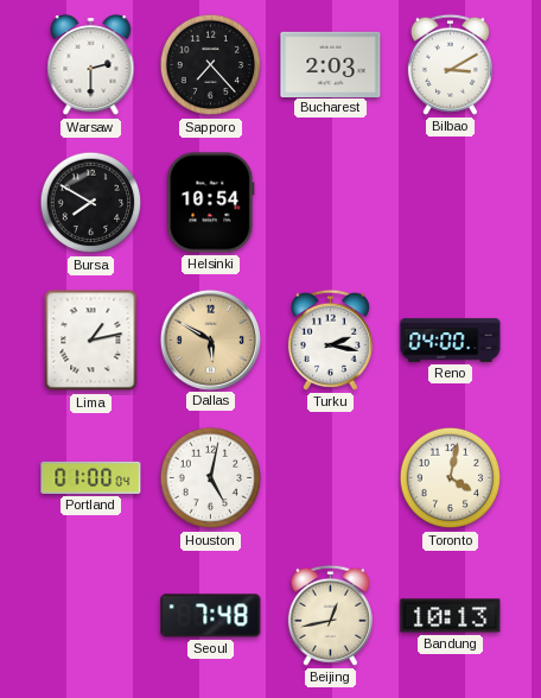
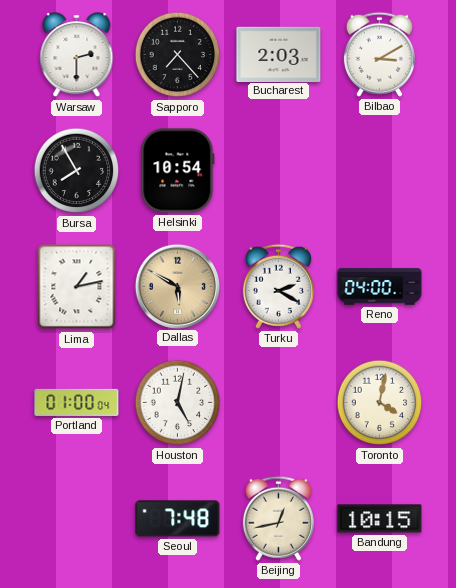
Bursa: 7:50 -> 7:55
Turku: 2:17 -> 2:20
Bandung: 10:13 -> 10:15
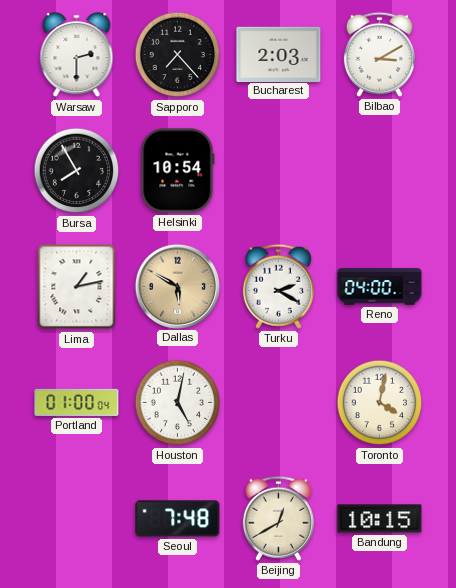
Beijing: 12:43 -> 12:40
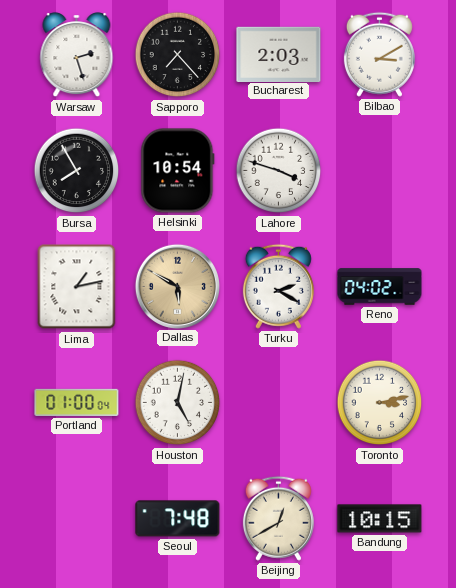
Warsaw: 2:30 -> 2:27
Lahore: none -> 3:48
Reno: 04:00 -> 04:02
Toronto: 4:02 -> 3:13
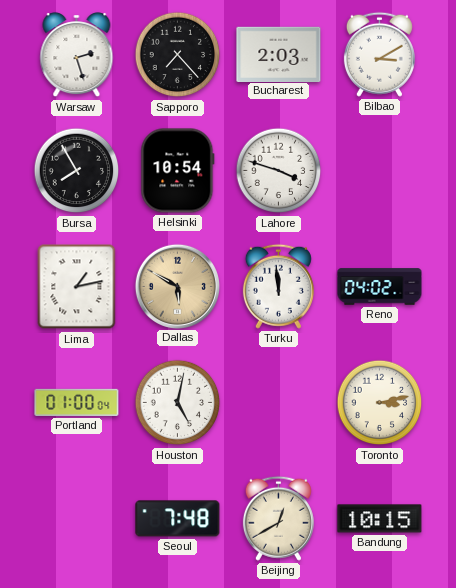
Turku: 2:20 -> 11:59
